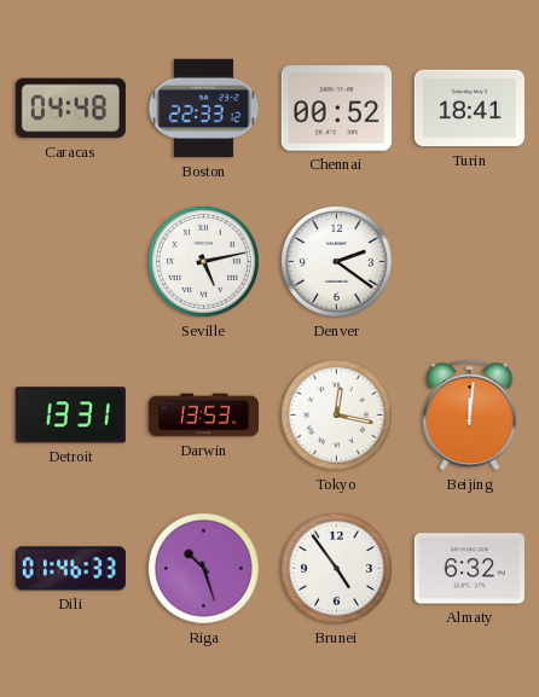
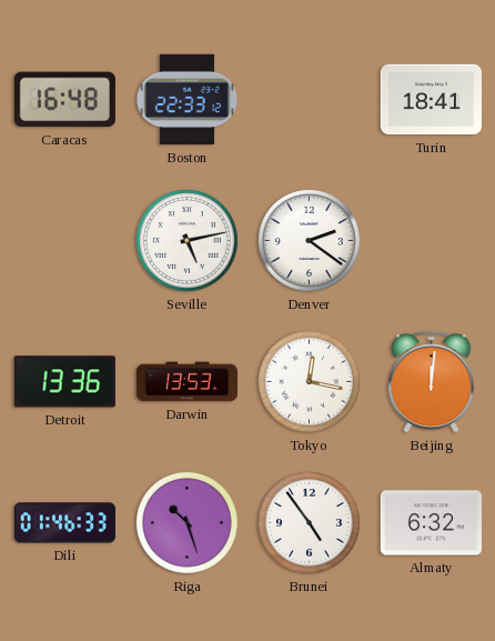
Caracas: 04:48 -> 16:48
Chennai: 00:52 -> none
Detroit: 13:31 -> 13:36
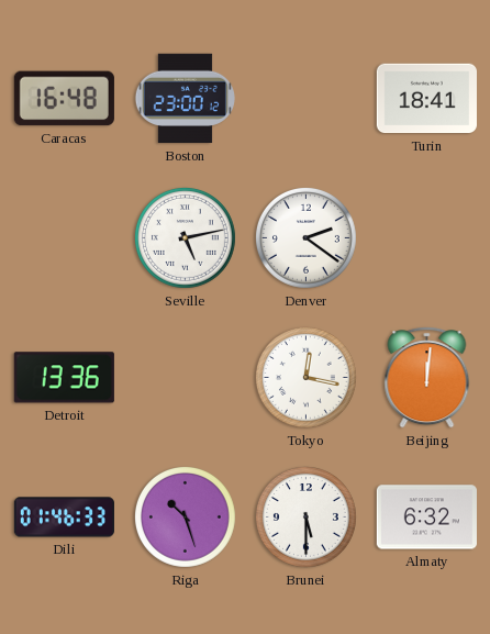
Boston: 22:33 -> 23:00
Darwin: 13:53 -> none
Brunei: 4:54 -> 5:30
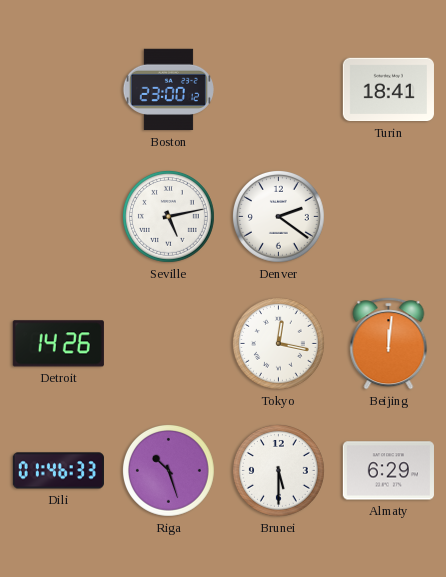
Caracas: 16:48 -> none
Detroit: 13:36 -> 14:26
Almaty: 6:32 -> 6:29
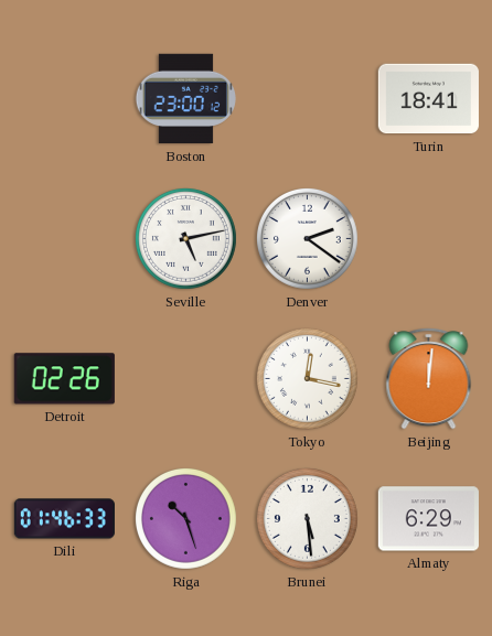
Detroit: 14:26 -> 02:26
Brunei: 5:30 -> 5:29
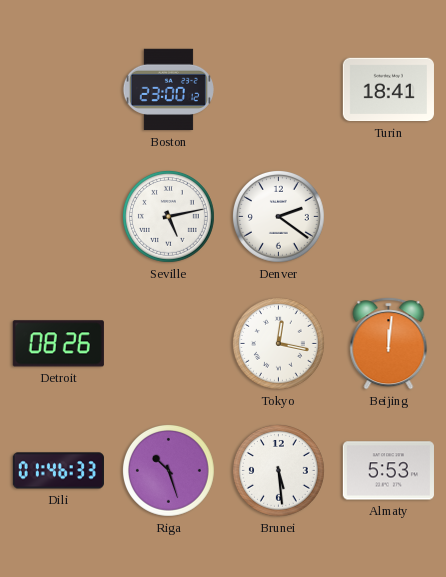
Detroit: 02:26 -> 08:26
Almaty: 6:29 -> 5:53
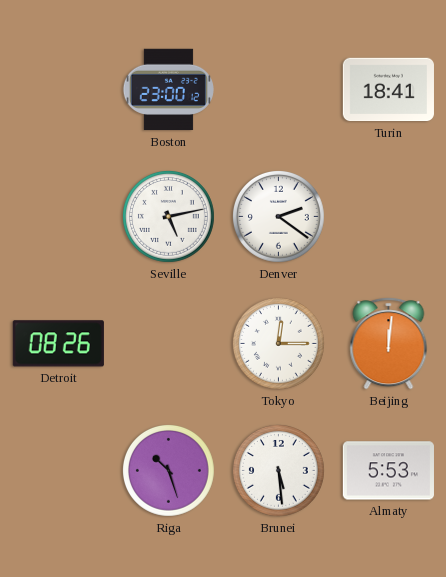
Tokyo: 12:17 -> 12:15
Dili: 01:46 -> none
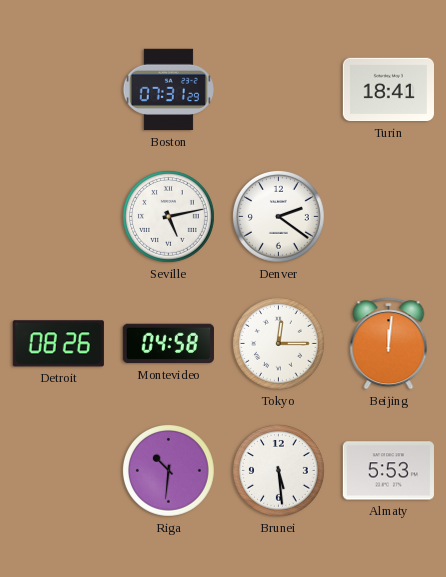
Boston: 23:00 -> 07:31
Montevideo: none -> 04:58
Riga: 10:27 -> 10:31
